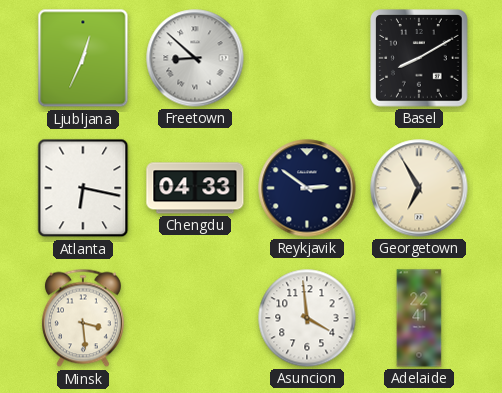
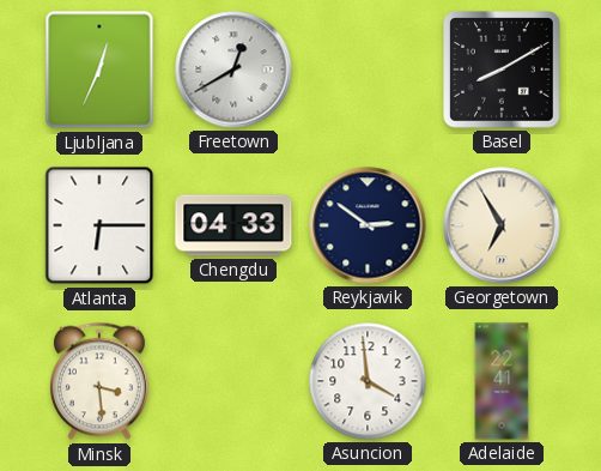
Freetown: 8:52 -> 12:40
Atlanta: 6:17 -> 6:15
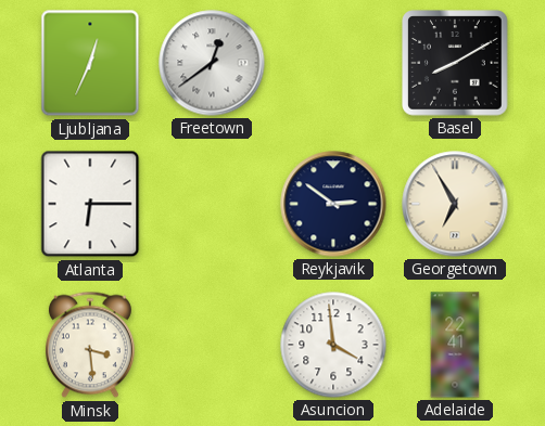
Freetown: 12:40 -> 12:39
Chengdu: 04:33 -> none
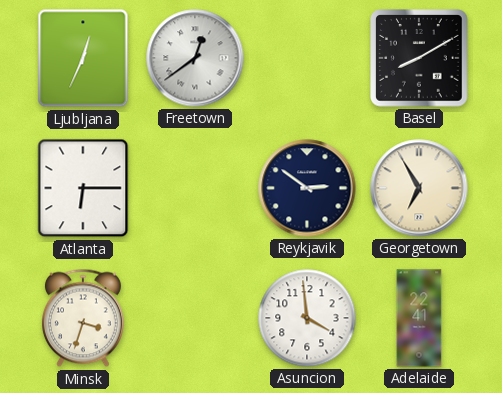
Minsk: 3:29 -> 3:33
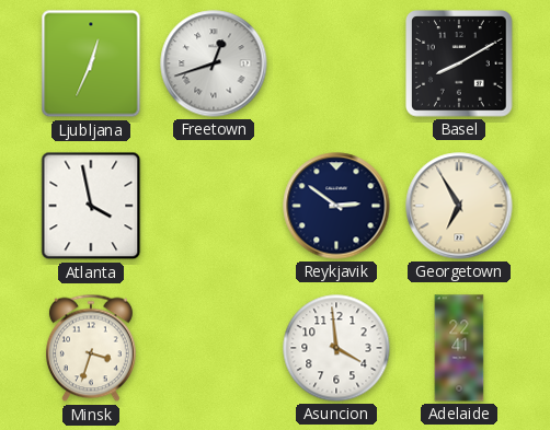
Freetown: 12:39 -> 12:42
Atlanta: 6:15 -> 3:58
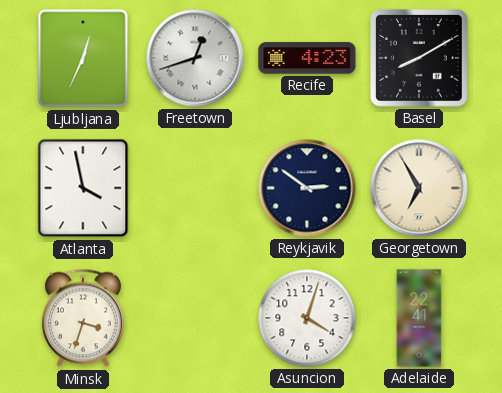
Recife: none -> 4:23
Asuncion: 3:59 -> 4:03
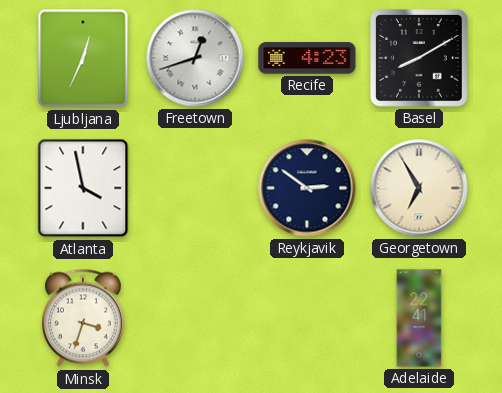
Asuncion: 4:03 -> none
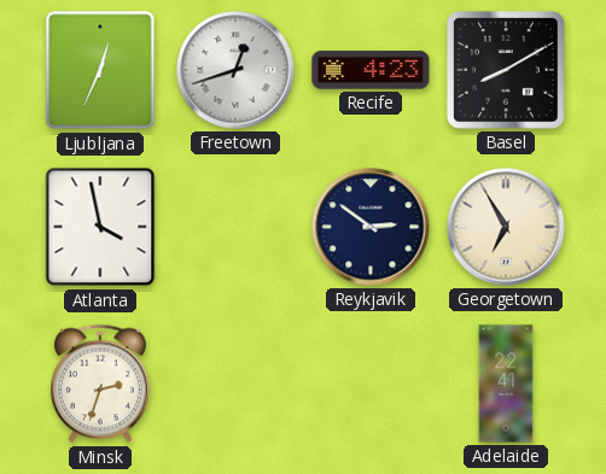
Minsk: 3:33 -> 2:33
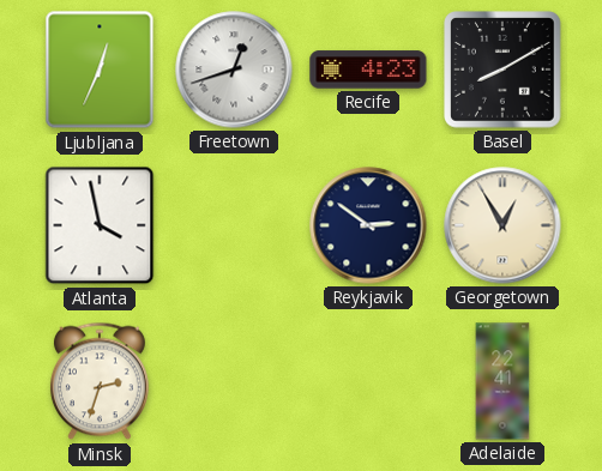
Georgetown: 6:55 -> 12:55
